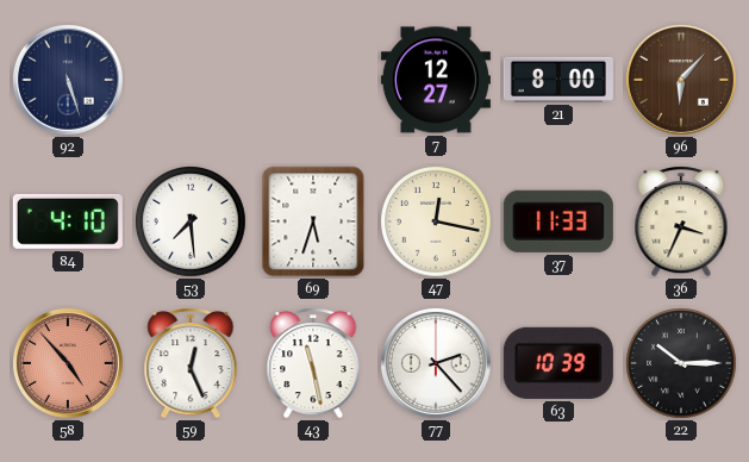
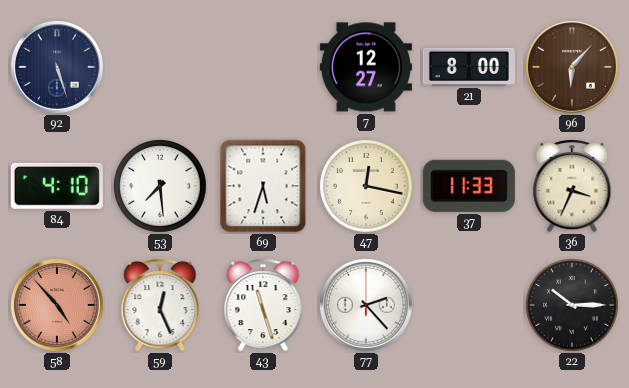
43: 11:28 -> 11:27
63: 10:39 -> none
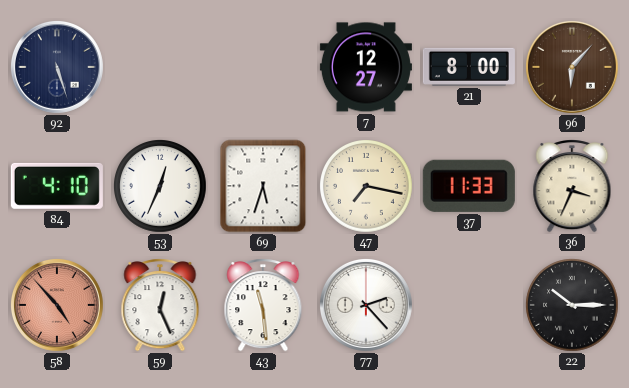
53: 7:29 -> 12:34
47: 12:17 -> 7:17
43: 11:27 -> 11:29
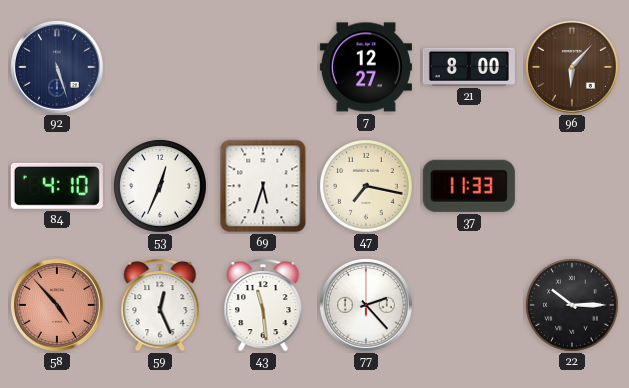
36: 3:34 -> none
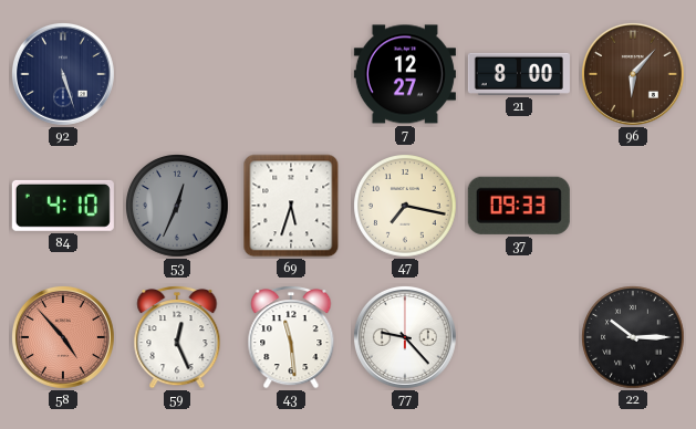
53 dial: white -> grey
37: 11:33 -> 09:33
77: 2:23 -> 9:23
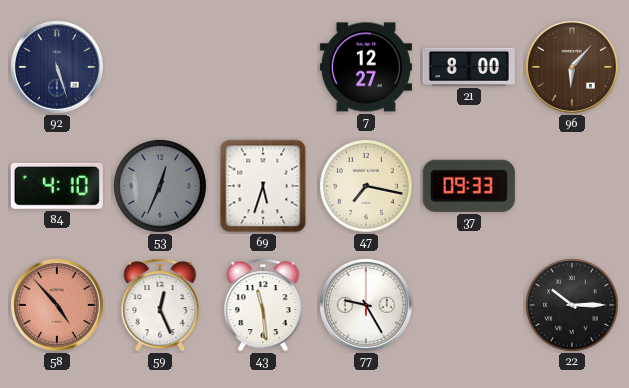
77: 9:23 -> 9:25
